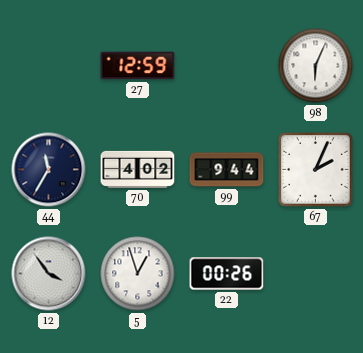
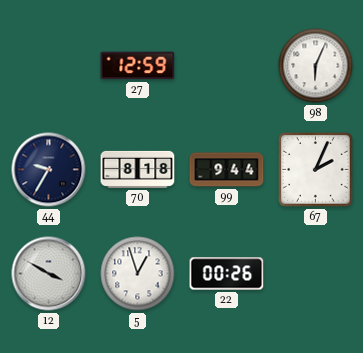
44: 11:35 -> 9:35
70: 4:02 -> 8:18
12: 3:54 -> 3:50
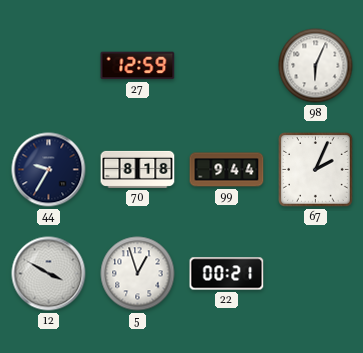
22: 00:26 -> 00:21
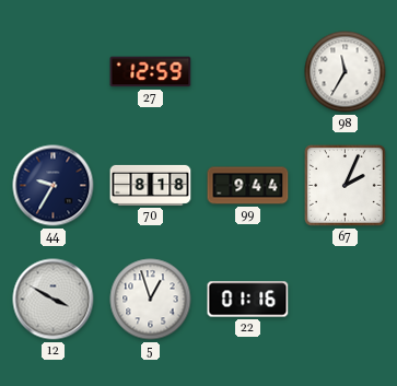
98: 6:04 -> 11:35
22: 00:21 -> 01:16
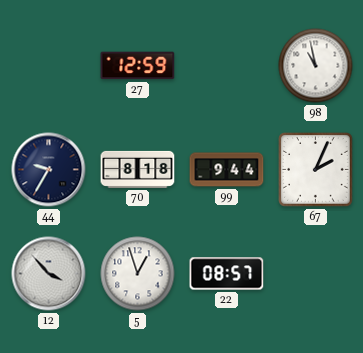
98: 11:35 -> 10:58
12: 3:50 -> 3:53
22: 01:16 -> 08:57
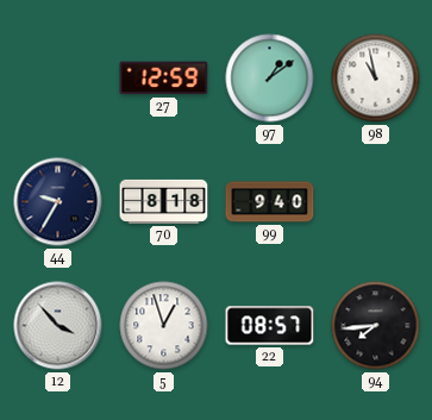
97: none -> 1:09
99: 9:44 -> 9:40
67: 2:04 -> none
94: none -> 7:44
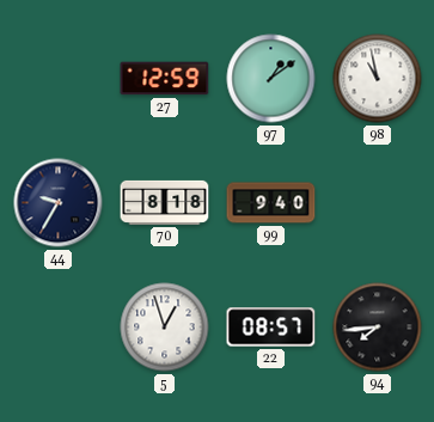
12: 3:53 -> none
